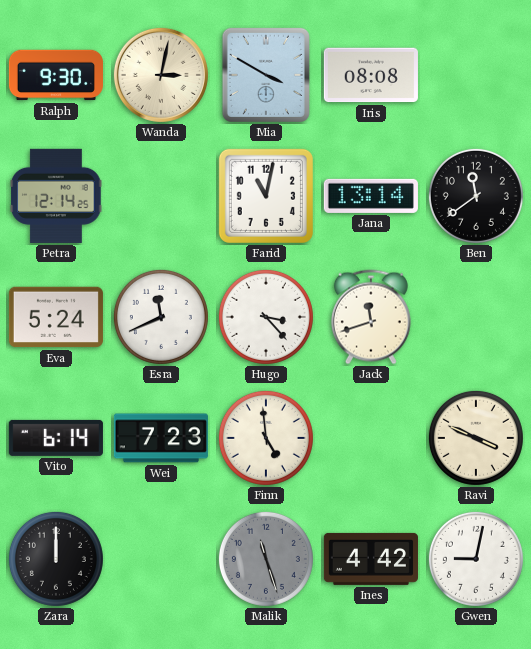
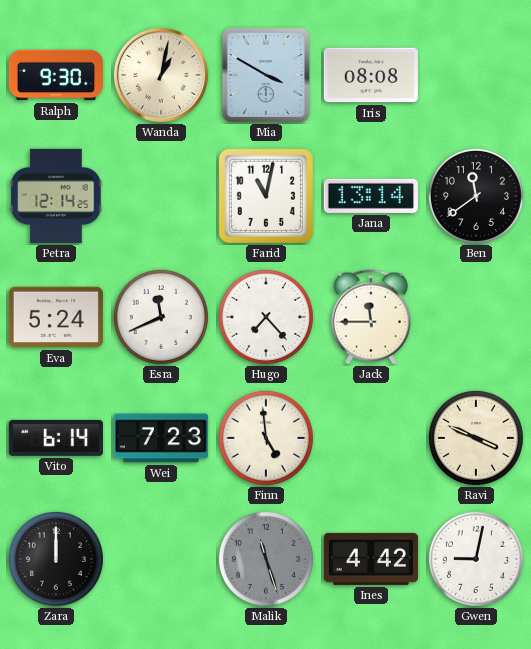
Wanda: 3:02 -> 1:02
Hugo: 3:23 -> 7:23
Jack: 11:42 -> 11:45
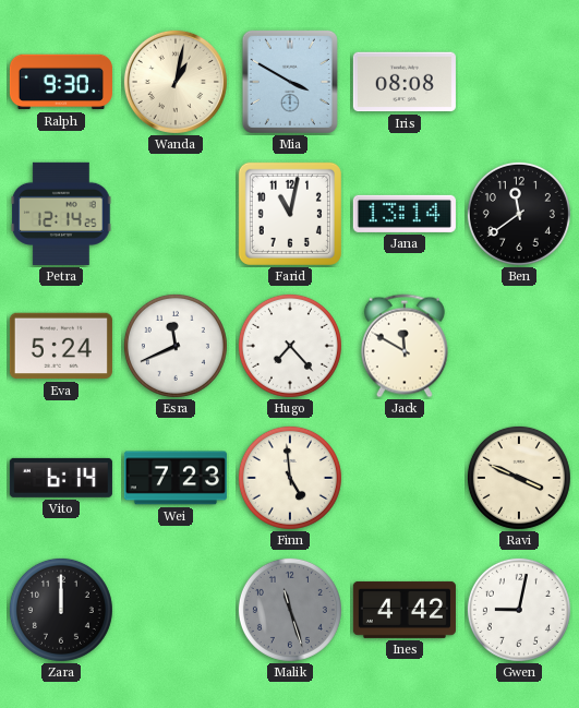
Jack: 11:45 -> 11:50
